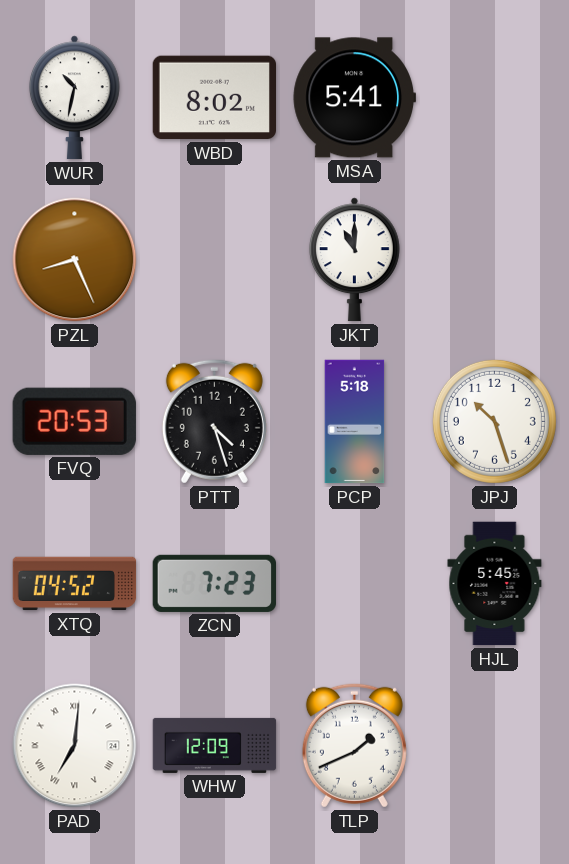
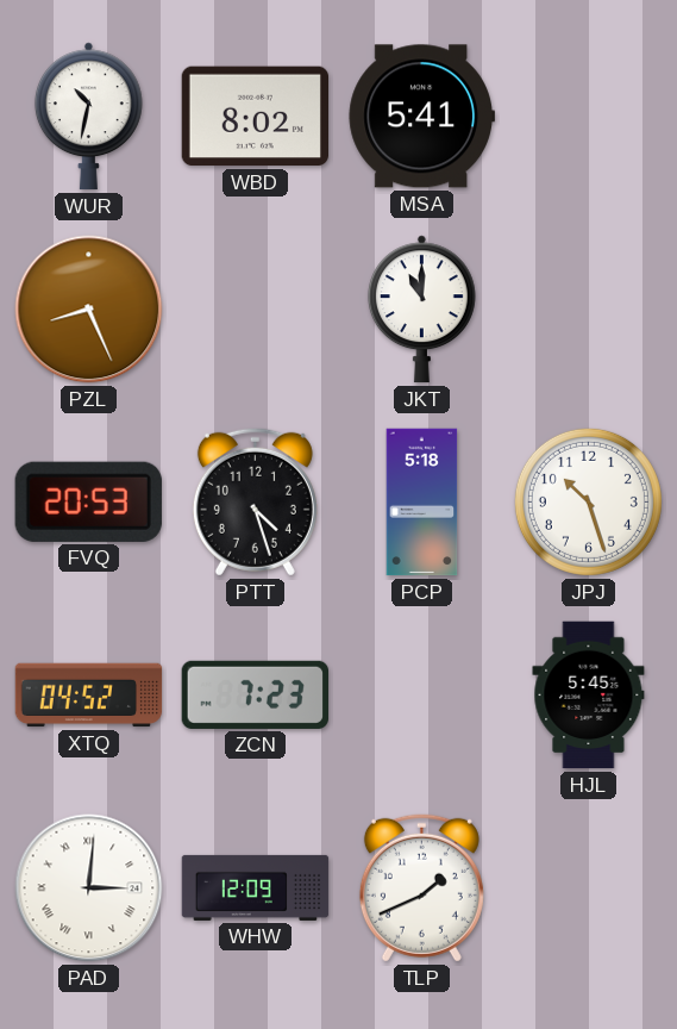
PAD: 7:01 -> 3:01
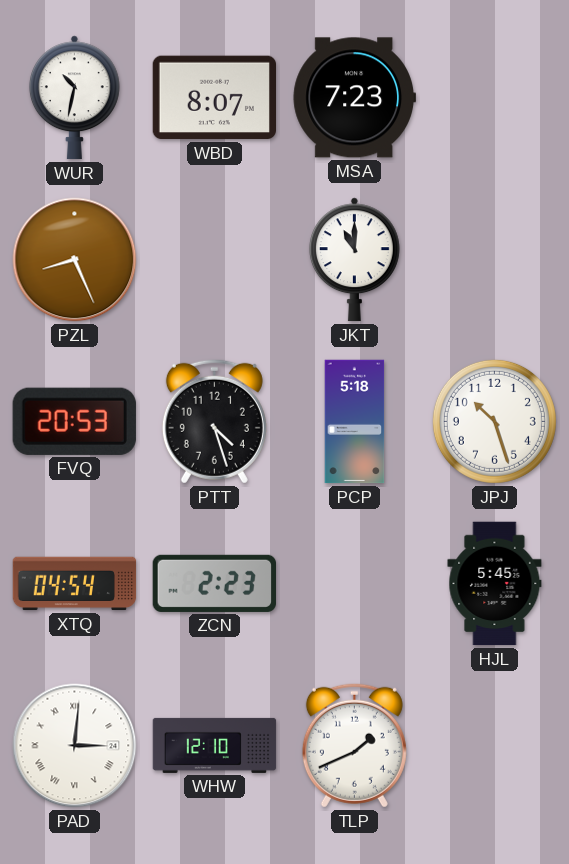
WBD: 8:02 -> 8:07
MSA: 5:41 -> 7:23
XTQ: 04:52 -> 04:54
ZCN: 7:23 -> 2:23
WHW: 12:09 -> 12:10
